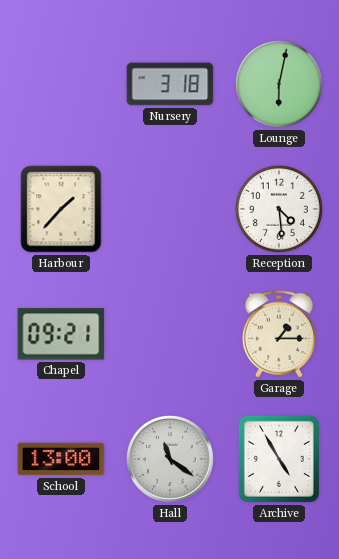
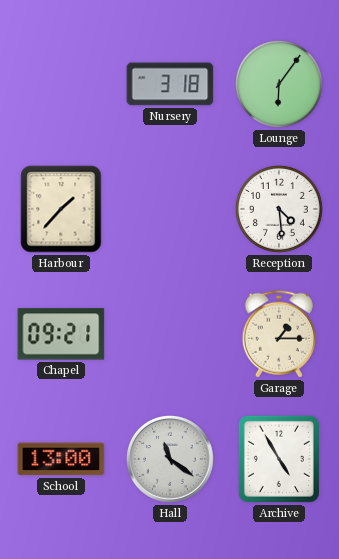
Lounge: 6:02 -> 6:06
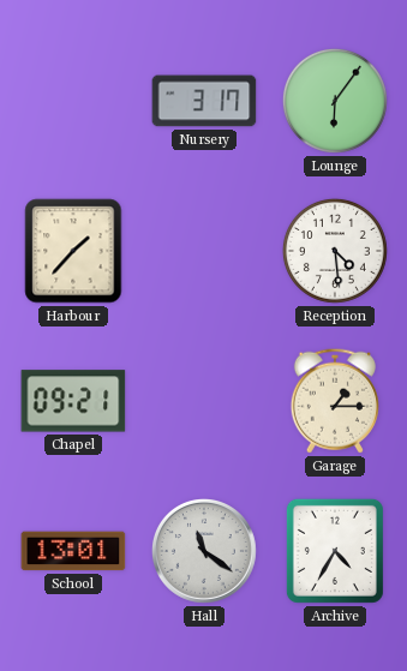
Nursery: 3:18 -> 3:17
School: 13:00 -> 13:01
Archive: 4:55 -> 4:35
